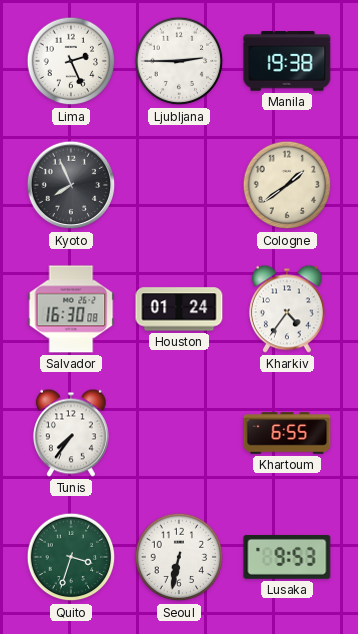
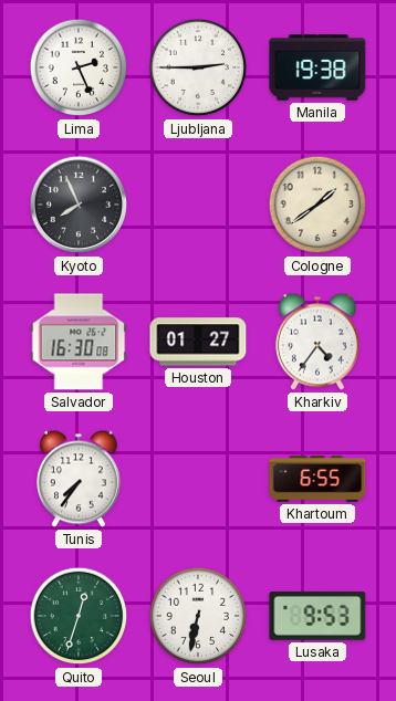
Houston: 01:24 -> 01:27
Quito: 3:33 -> 12:33
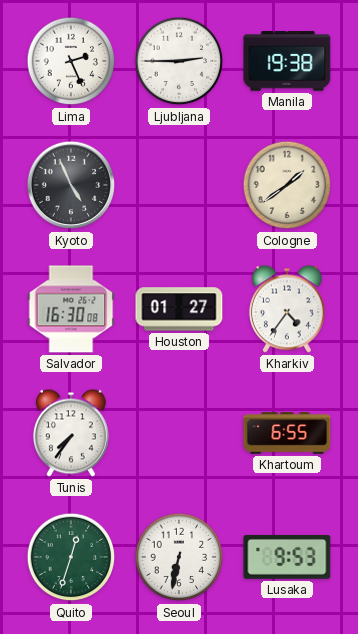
Kyoto: 7:56 -> 4:56
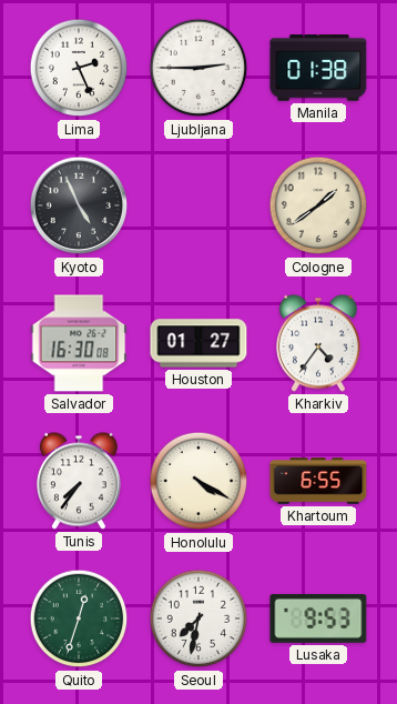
Manila: 19:38 -> 01:38
Honolulu: none -> 4:20
Seoul: 6:32 -> 7:32
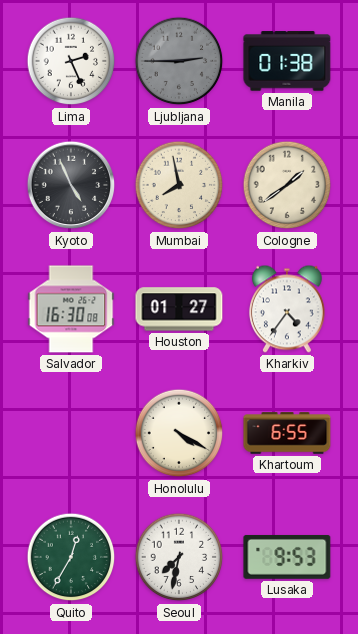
Ljubljana dial: white -> grey
Mumbai: none -> 7:58
Tunis: 7:36 -> none
Quito: 12:33 -> 12:35
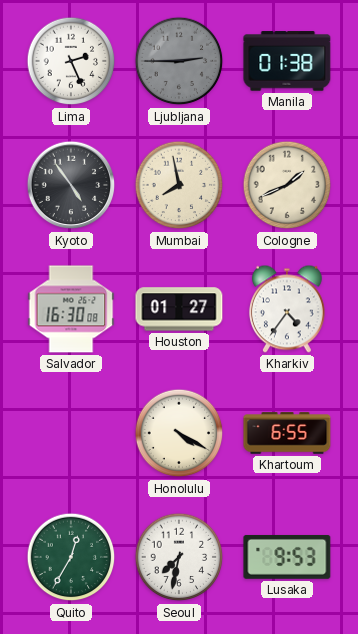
Kyoto: 4:56 -> 4:54
Cologne: 1:39 -> 1:41
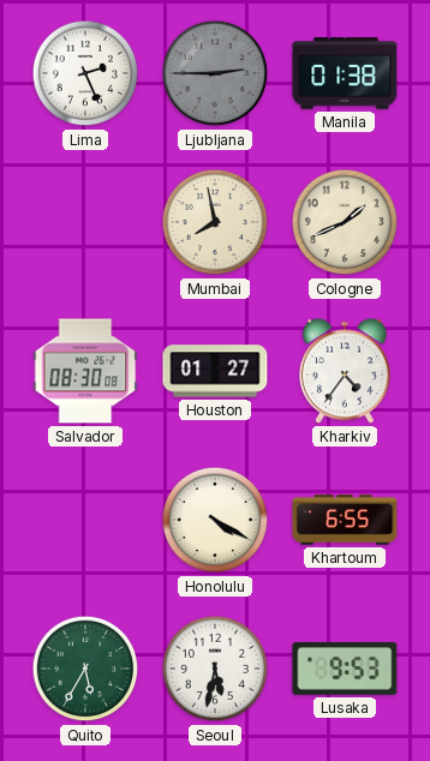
Kyoto: 4:54 -> none
Salvador: 16:30 -> 08:30
Quito: 12:35 -> 5:35
Seoul: 7:32 -> 5:32
